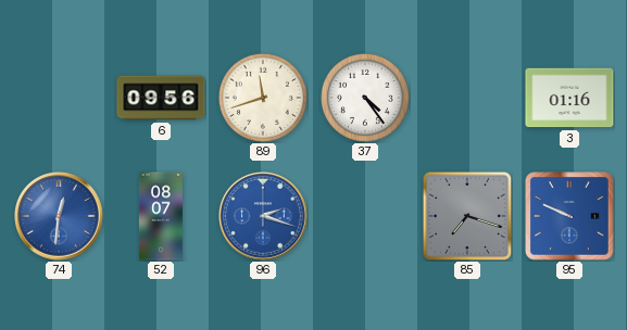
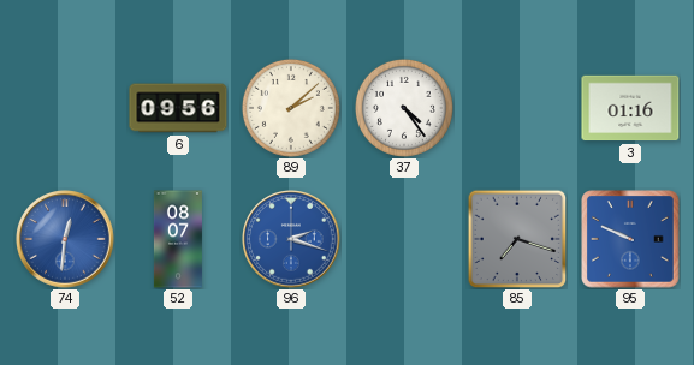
89: 11:42 -> 2:08
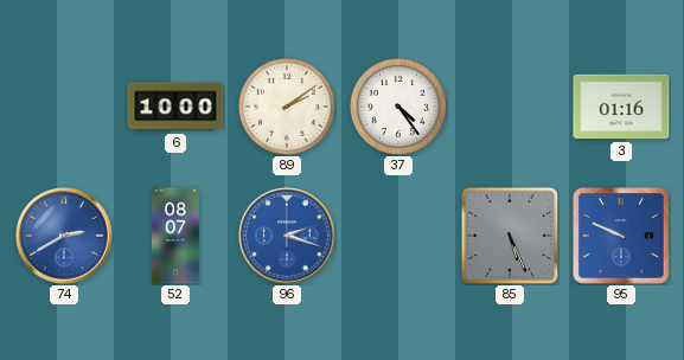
6: 09:56 -> 10:00
89: 2:08 -> 2:09
74: 12:31 -> 2:40
85: 7:18 -> 5:26
